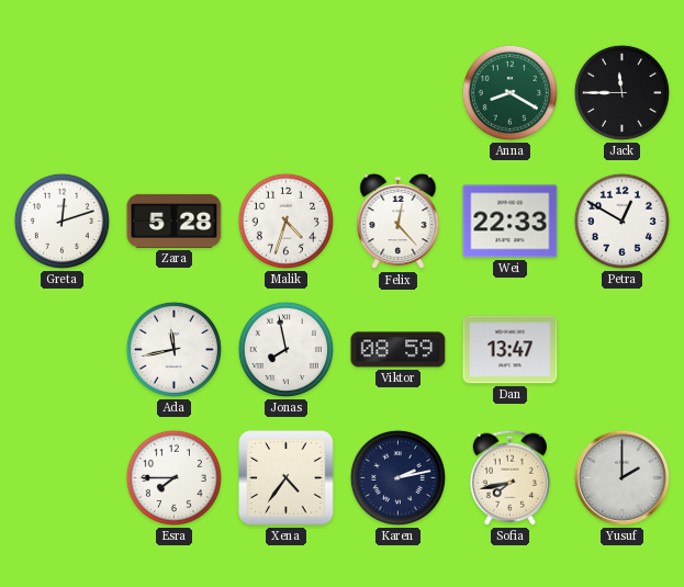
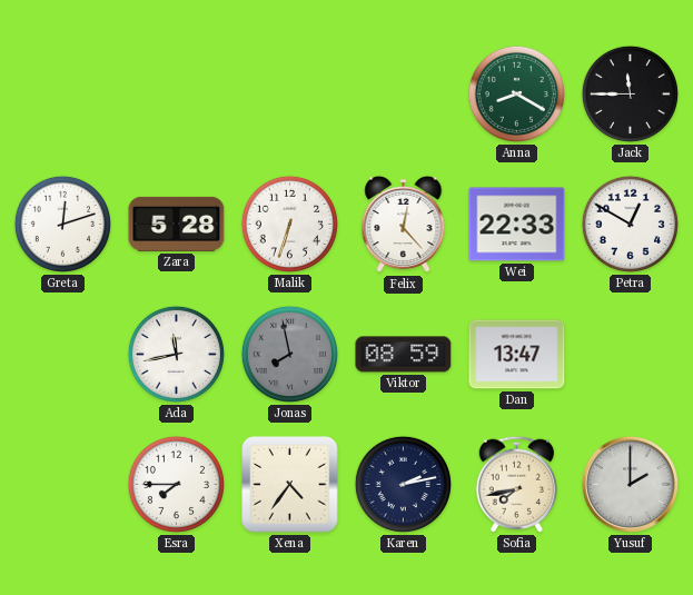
Malik: 4:33 -> 6:33
Jonas dial: white -> grey
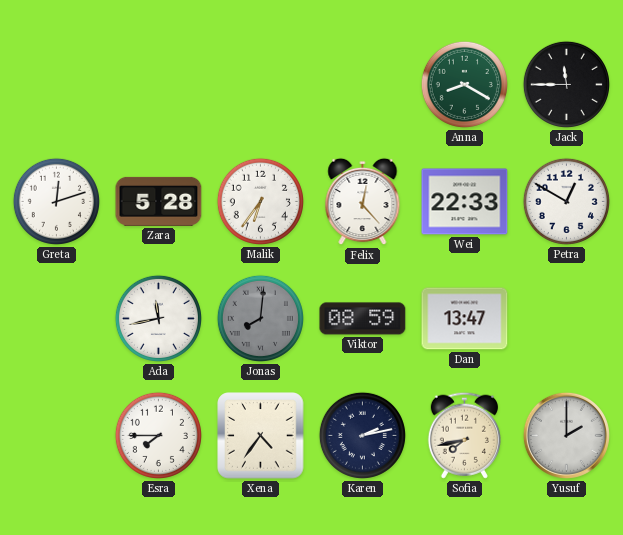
Malik: 6:33 -> 6:36
Jonas: 7:58 -> 8:01
